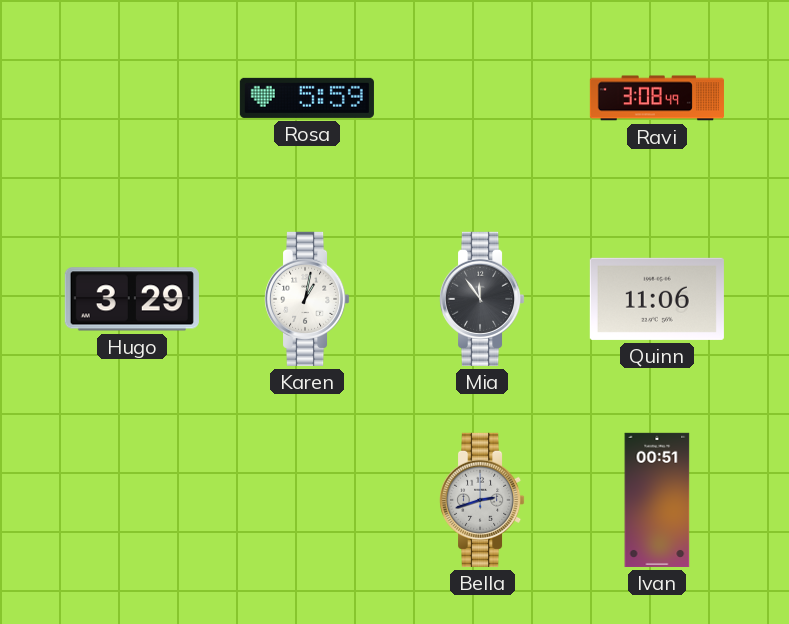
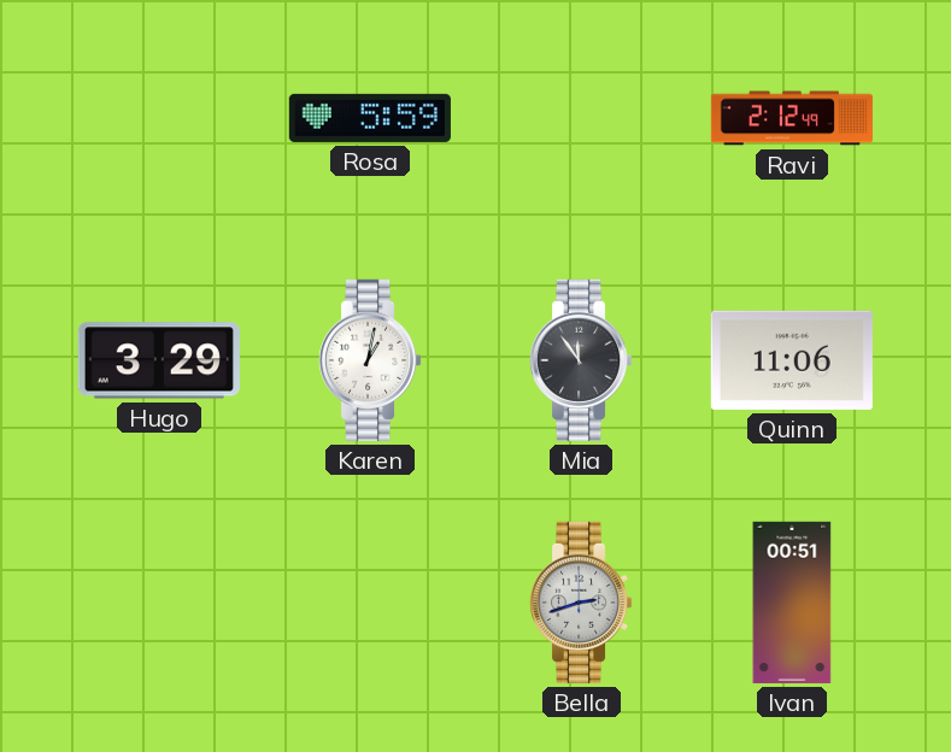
Ravi: 3:08 -> 2:12
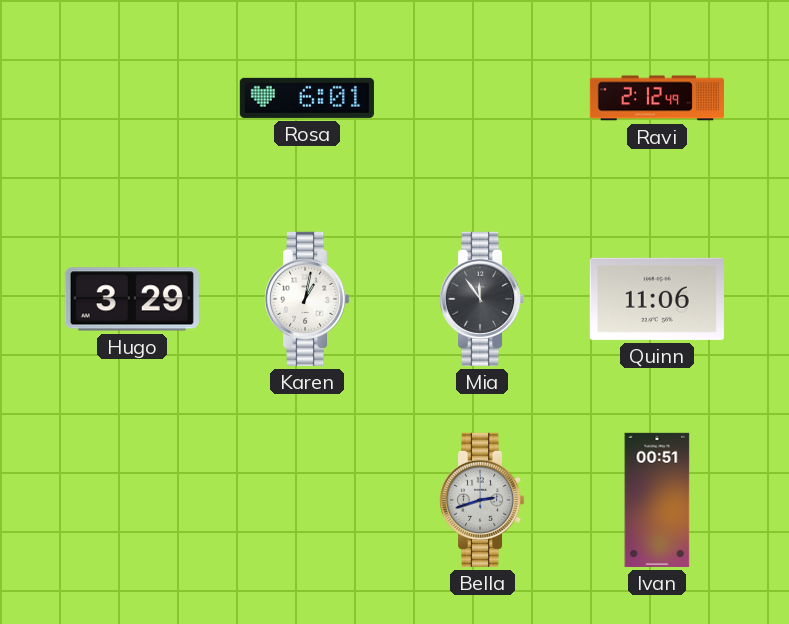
Rosa: 5:59 -> 6:01
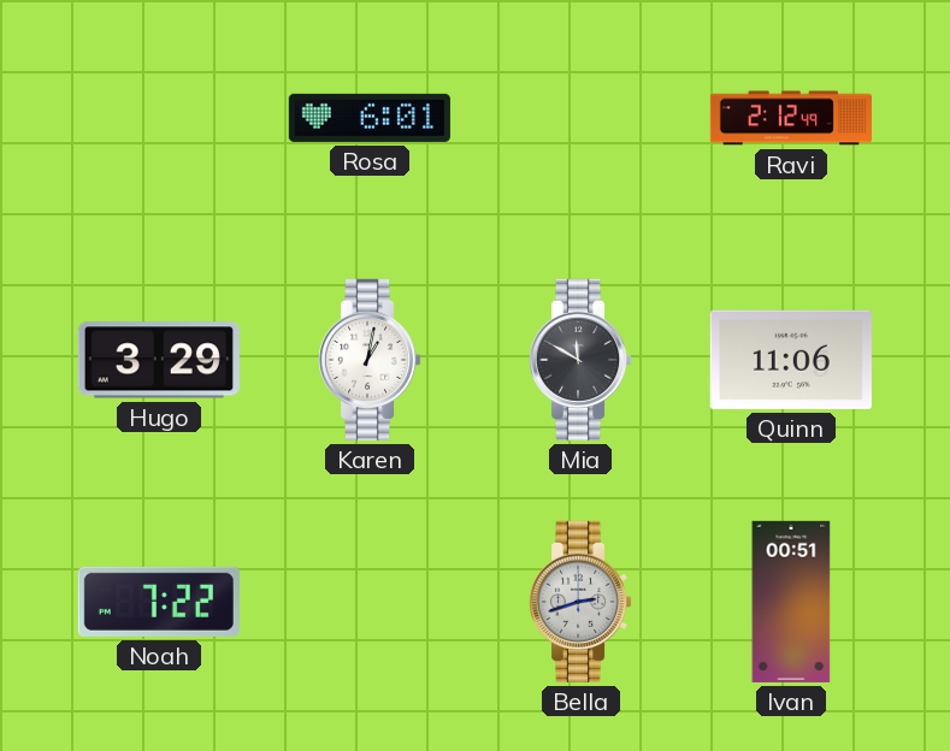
Mia: 11:54 -> 11:50
Noah: none -> 7:22
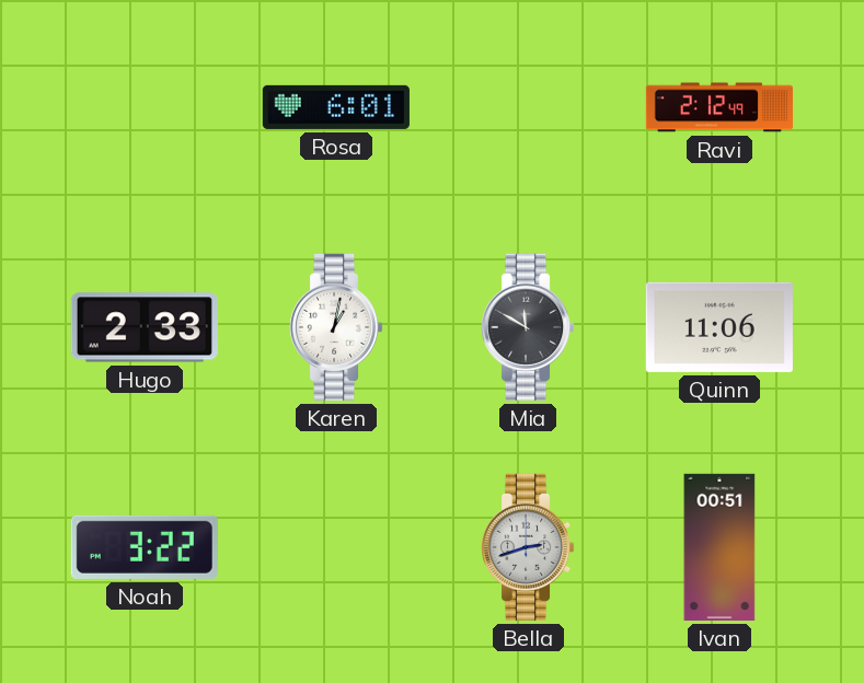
Hugo: 3:29 -> 2:33
Noah: 7:22 -> 3:22
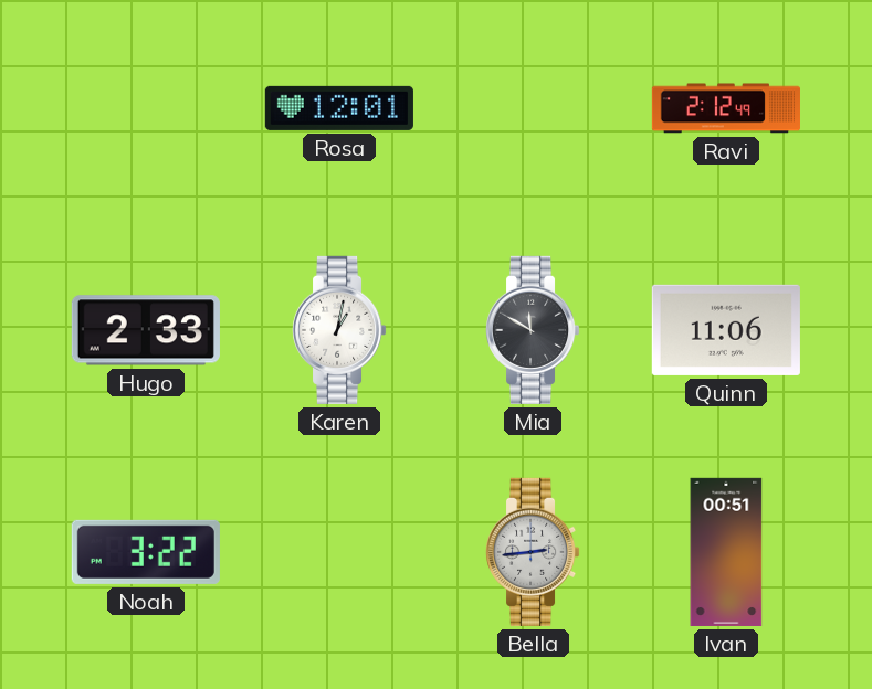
Rosa: 6:01 -> 12:01
Bella: 2:42 -> 2:44
